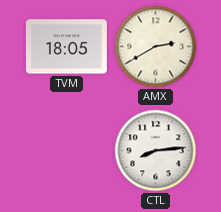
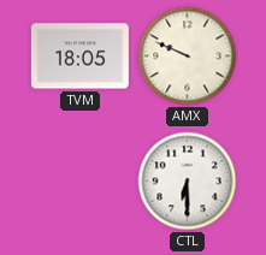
AMX: 2:40 -> 9:49
CTL: 8:14 -> 6:30
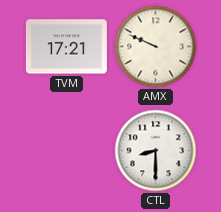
TVM: 18:05 -> 17:21
CTL: 6:30 -> 8:30
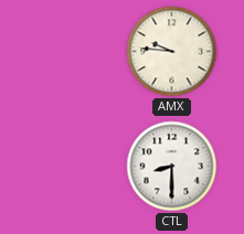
TVM: 17:21 -> none
AMX: 9:49 -> 9:46
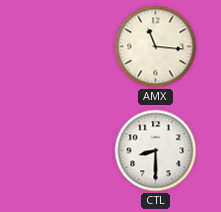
AMX: 9:46 -> 11:16
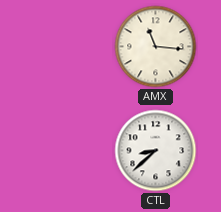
CTL: 8:30 -> 8:38
